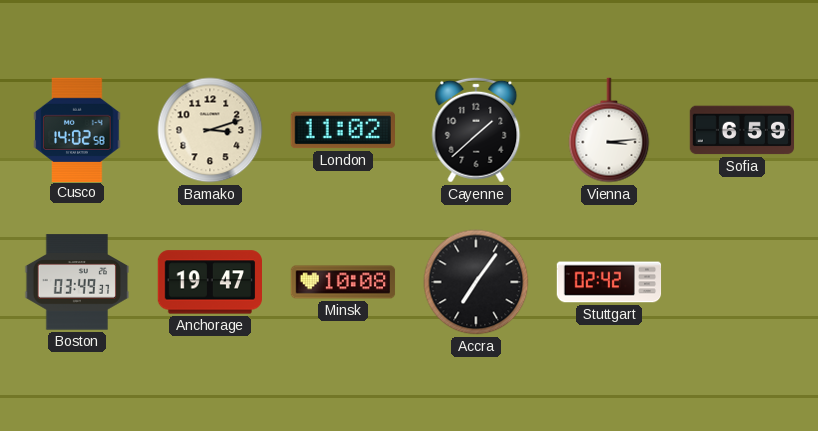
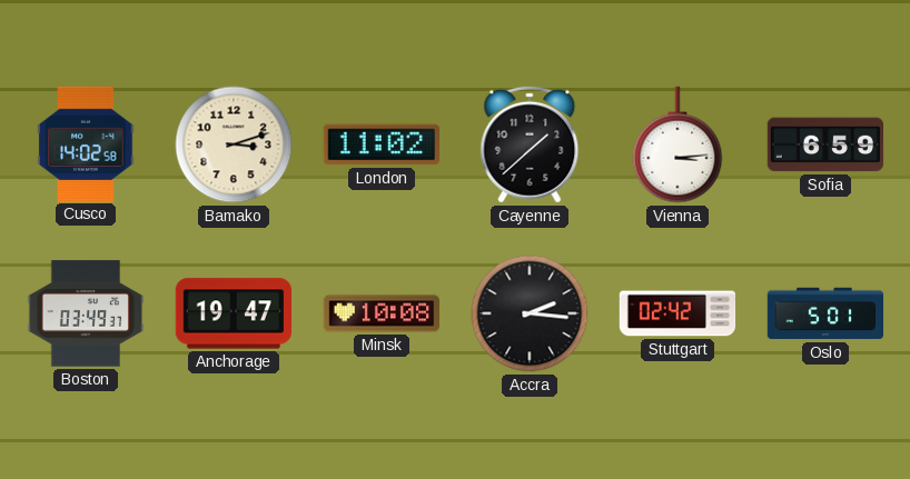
Accra: 7:06 -> 2:16
Oslo: none -> 5:01
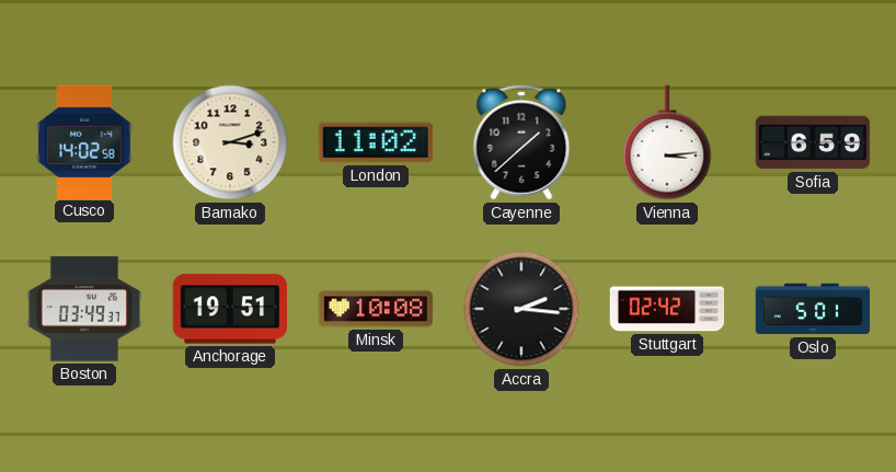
Anchorage: 19:47 -> 19:51
